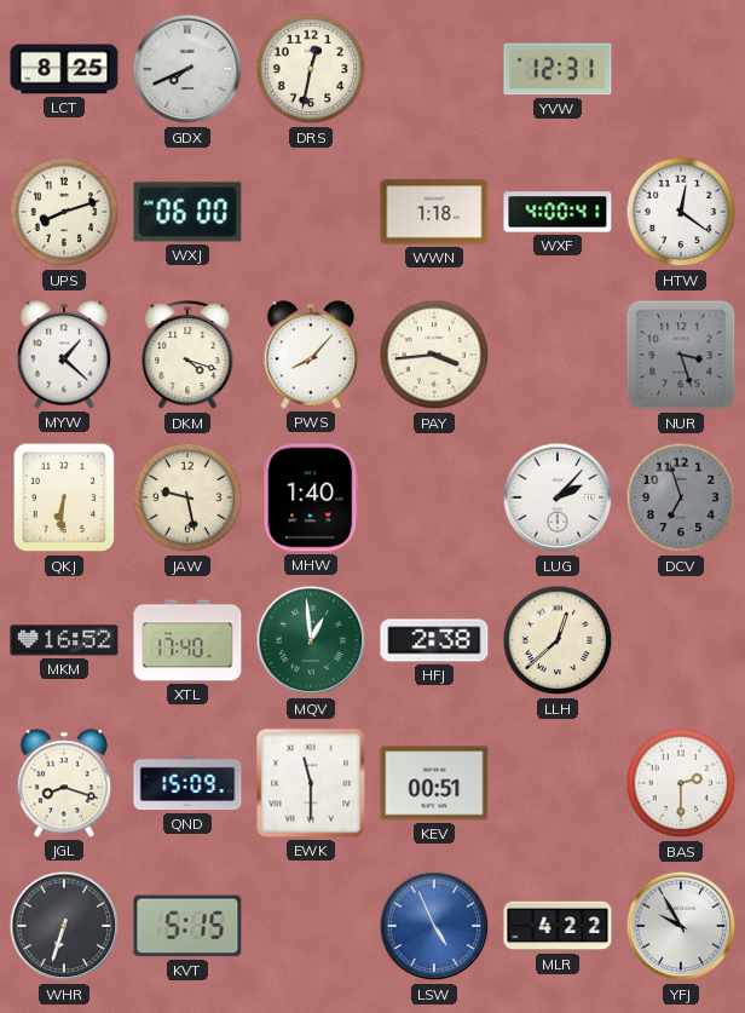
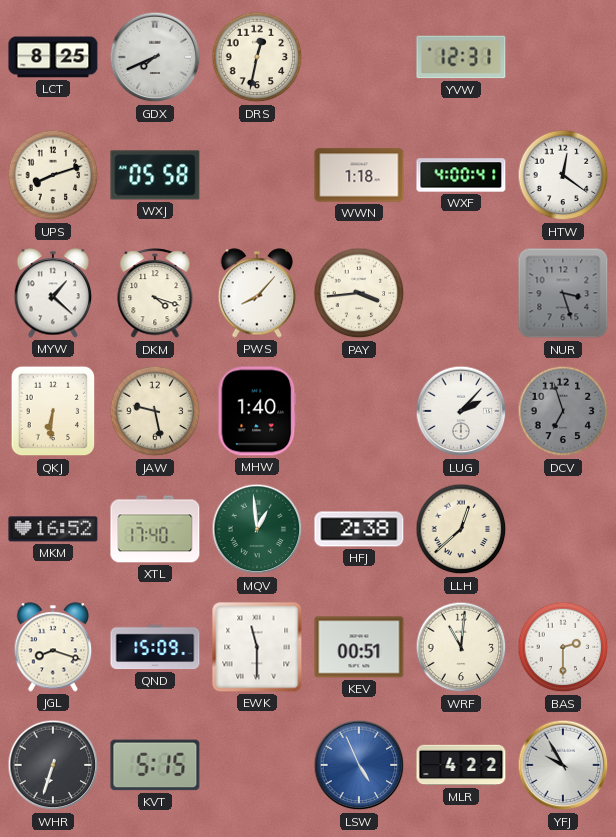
WXJ: 06:00 -> 05:58
WRF: none -> 11:01
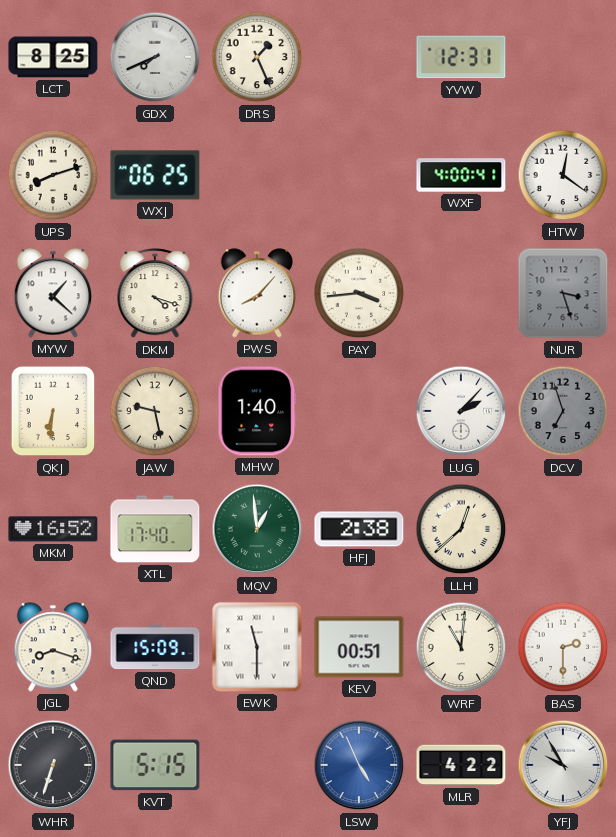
DRS: 12:32 -> 1:26
WXJ: 05:58 -> 06:25
WWN: 1:18 -> none
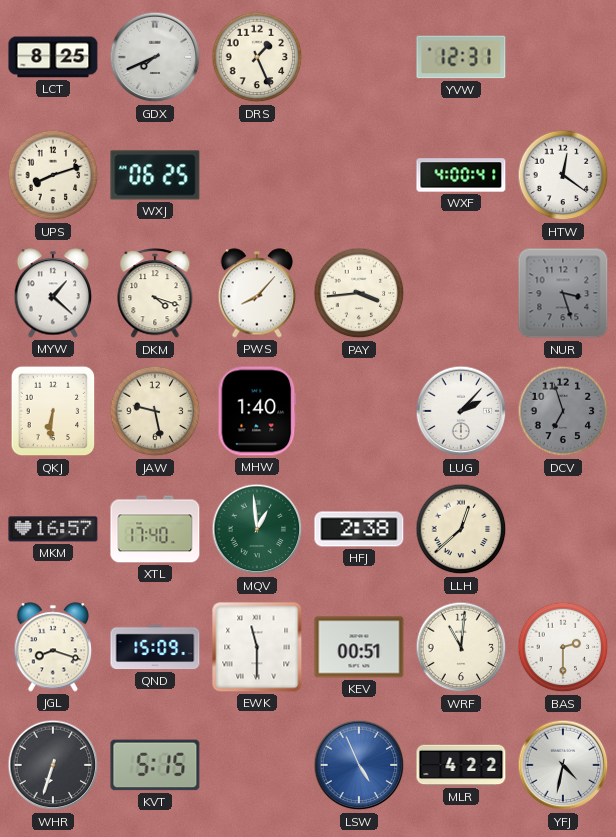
MKM: 16:52 -> 16:57
YFJ: 9:55 -> 4:32
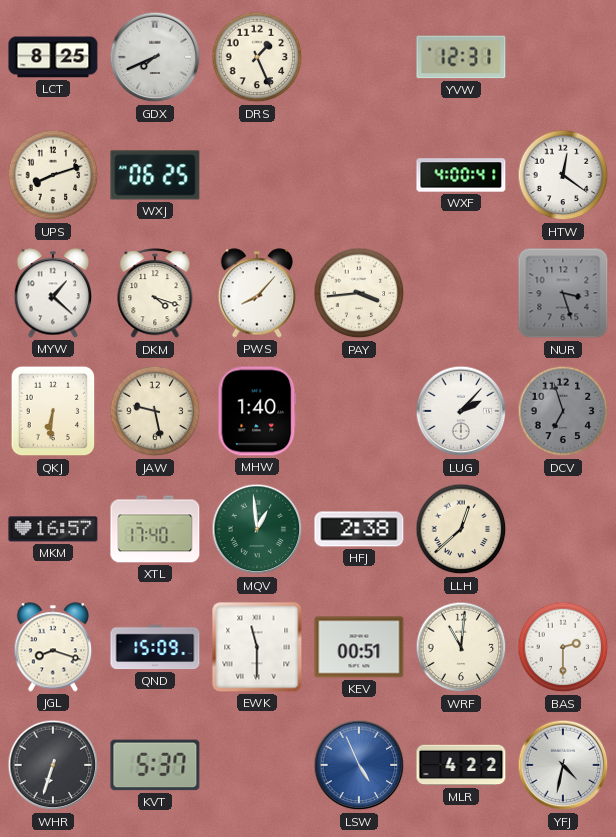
KVT: 5:15 -> 5:37
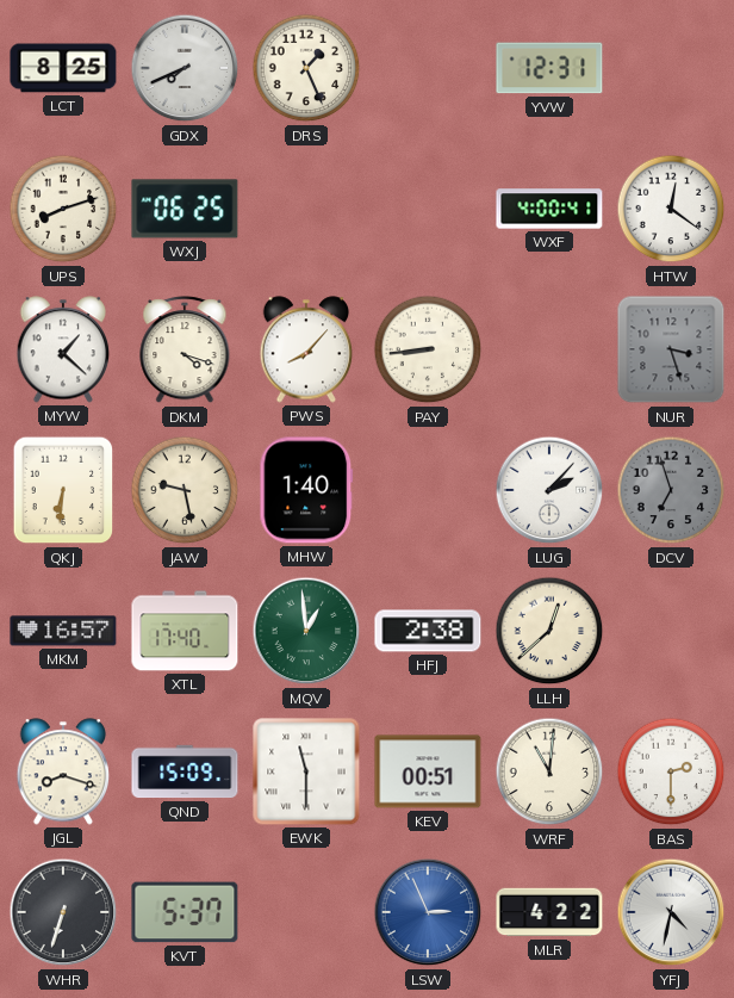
PAY: 3:44 -> 8:44
LSW: 4:56 -> 2:56
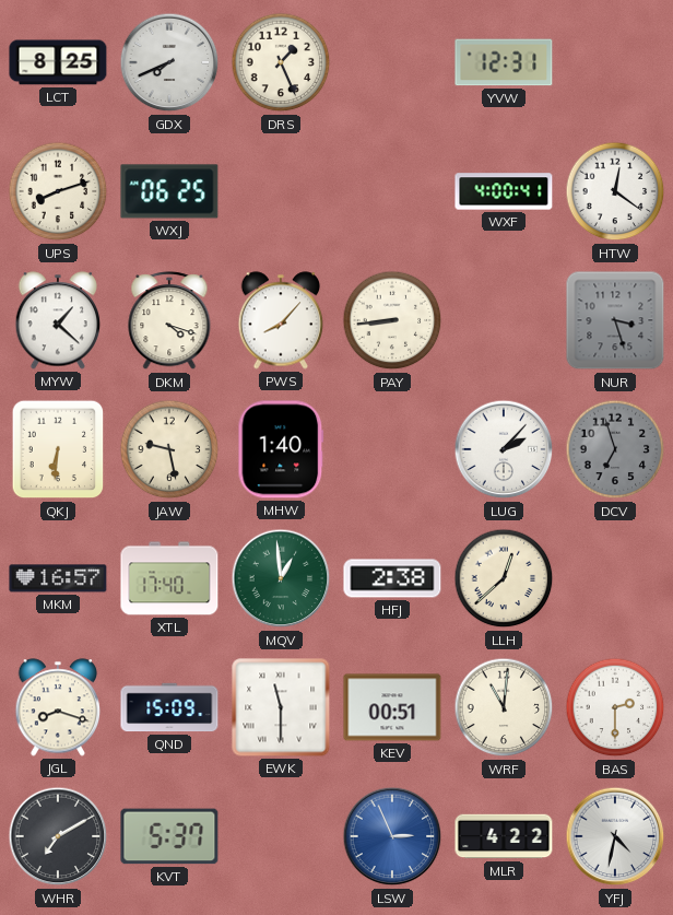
WHR: 6:33 -> 7:10
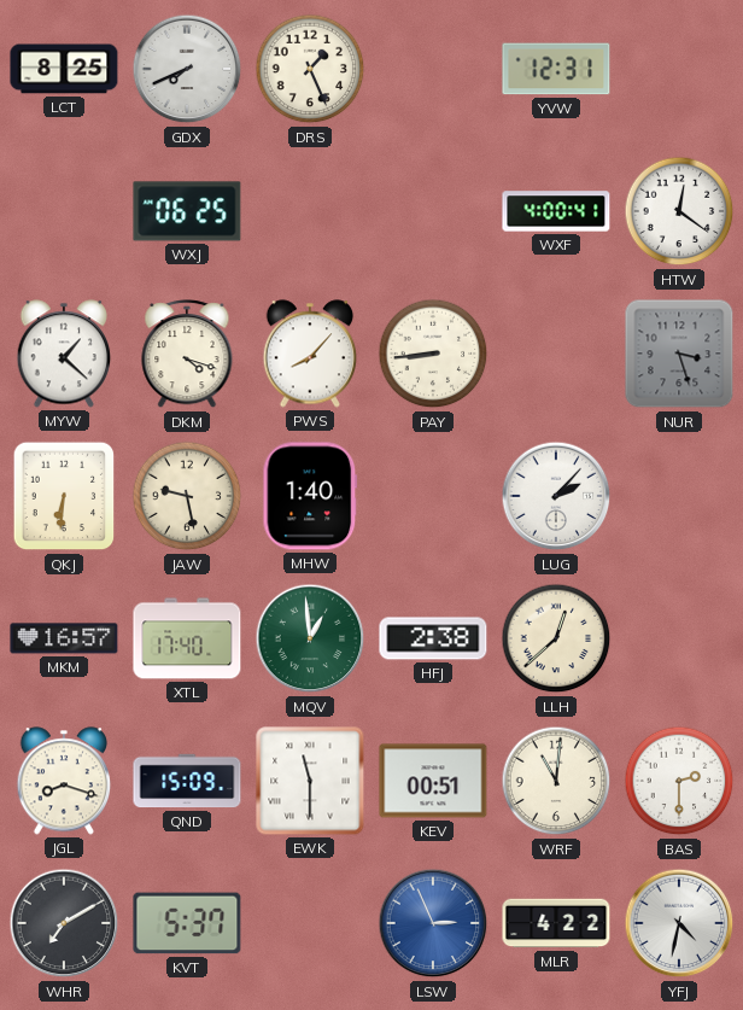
UPS: 8:12 -> none
DCV: 6:57 -> none
